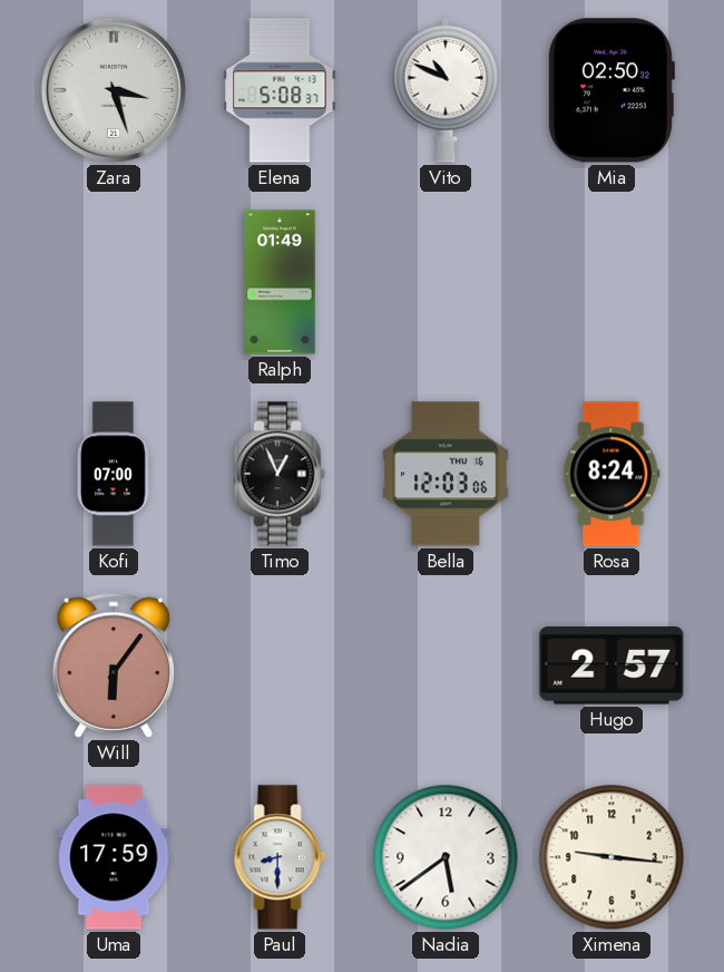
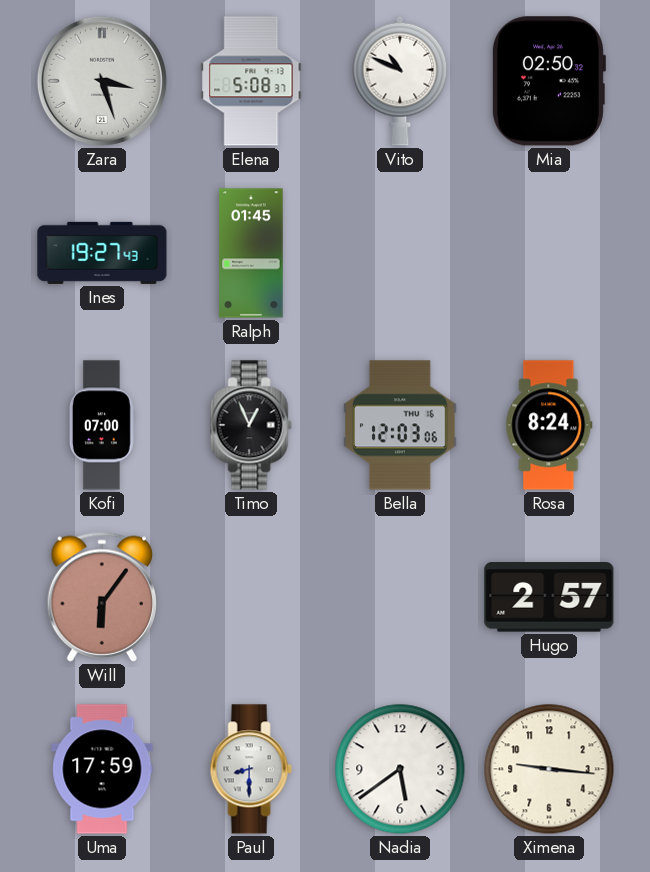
Ines: none -> 19:27
Ralph: 01:49 -> 01:45
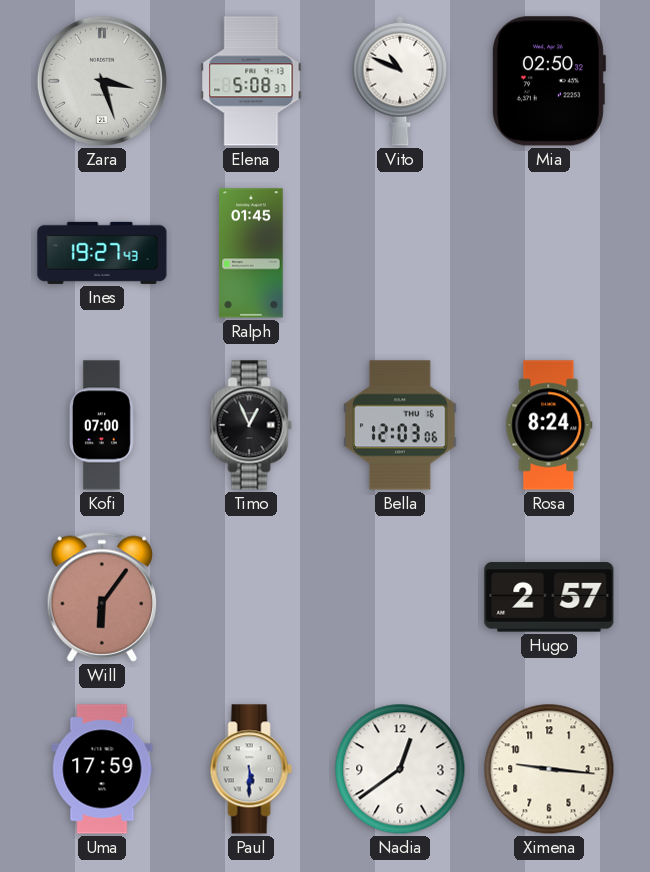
Paul: 8:30 -> 5:30
Nadia: 5:39 -> 12:39
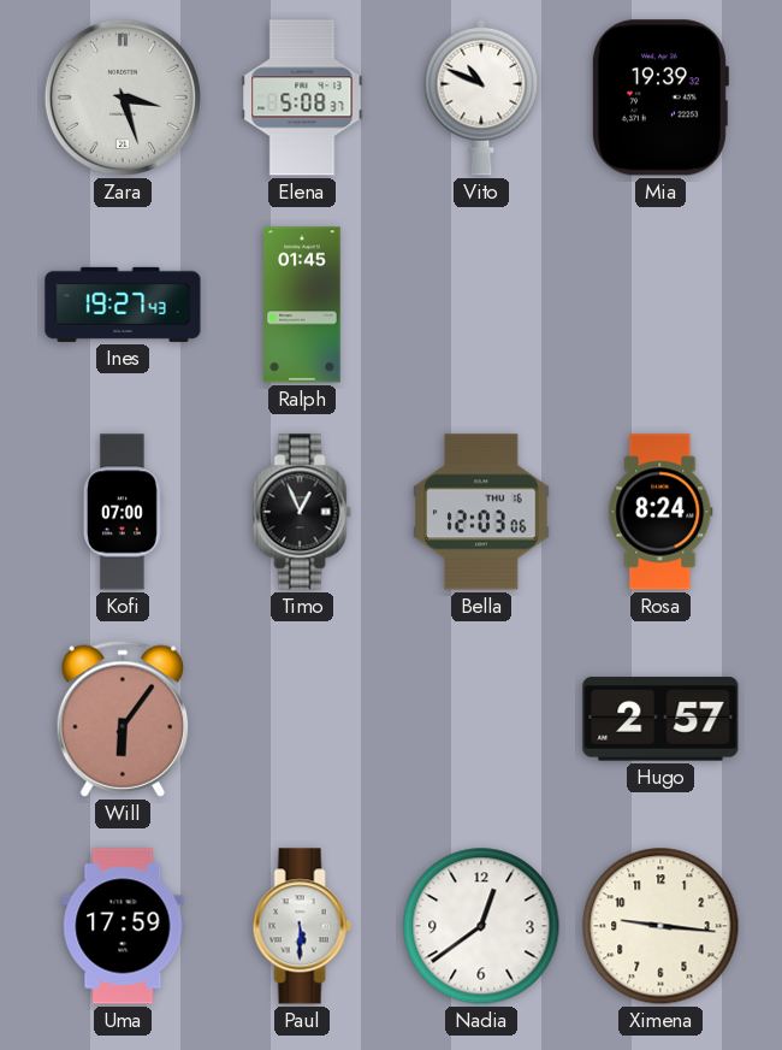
Mia: 02:50 -> 19:39
